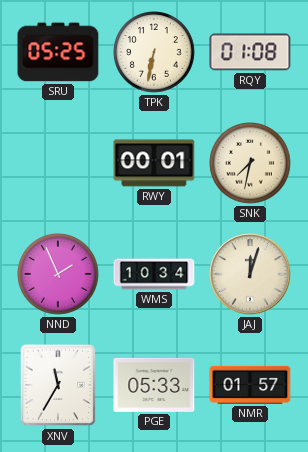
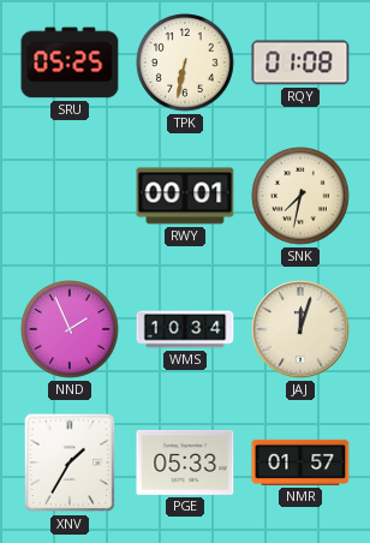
XNV: 11:35 -> 1:35
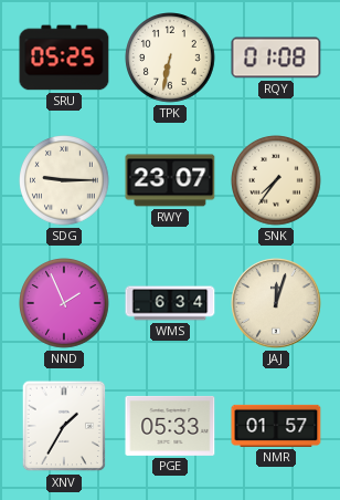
SDG: none -> 9:15
RWY: 00:01 -> 23:07
SNK: 7:32 -> 7:36
WMS: 10:34 -> 6:34
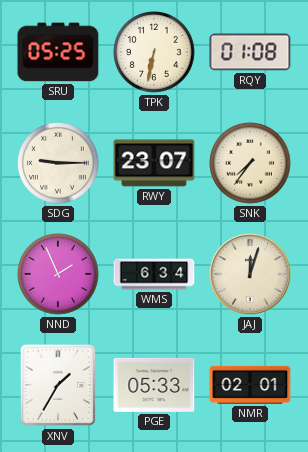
NMR: 01:57 -> 02:01
